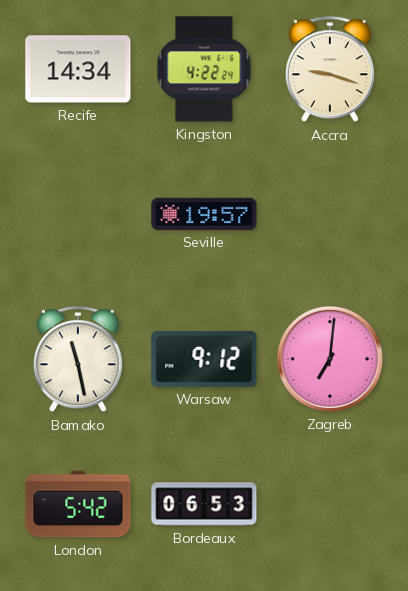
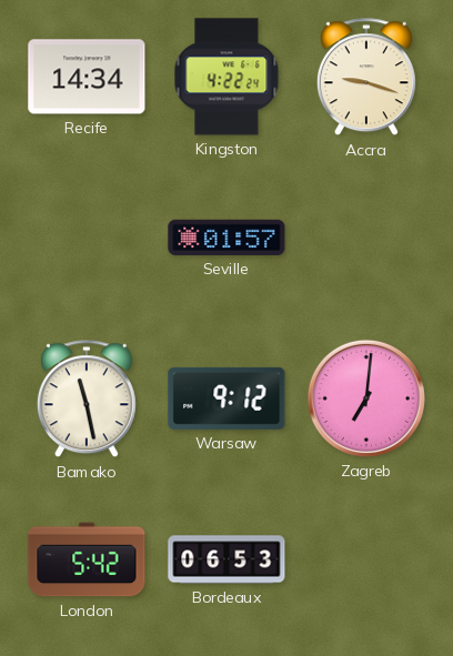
Seville: 19:57 -> 01:57
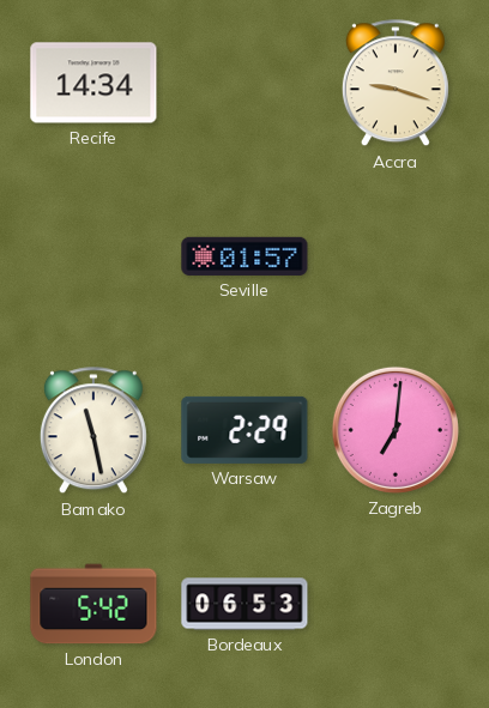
Kingston: 4:22 -> none
Warsaw: 9:12 -> 2:29
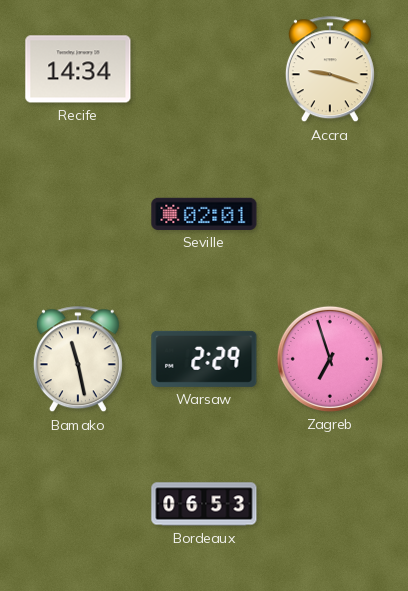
Seville: 01:57 -> 02:01
Zagreb: 7:01 -> 6:57
London: 5:42 -> none
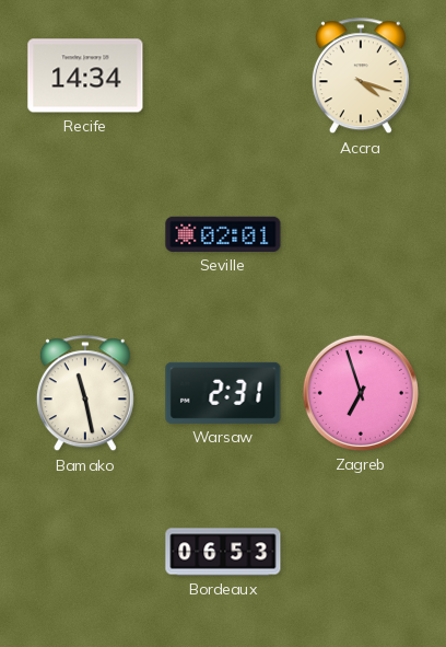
Accra: 9:18 -> 4:18
Warsaw: 2:29 -> 2:31
